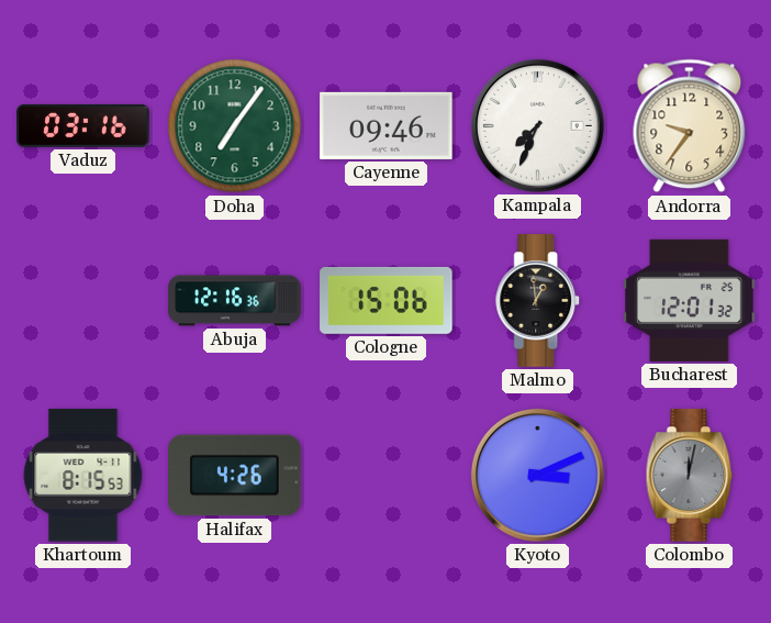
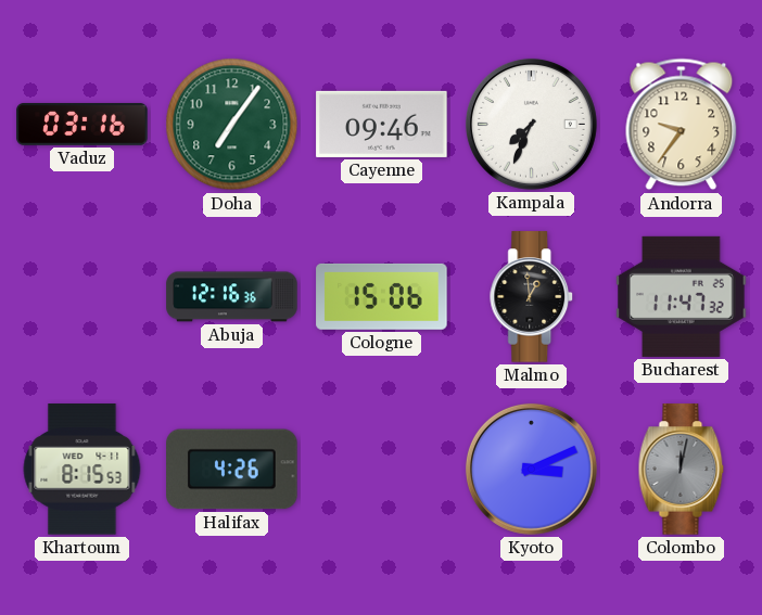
Bucharest: 12:01 -> 11:47
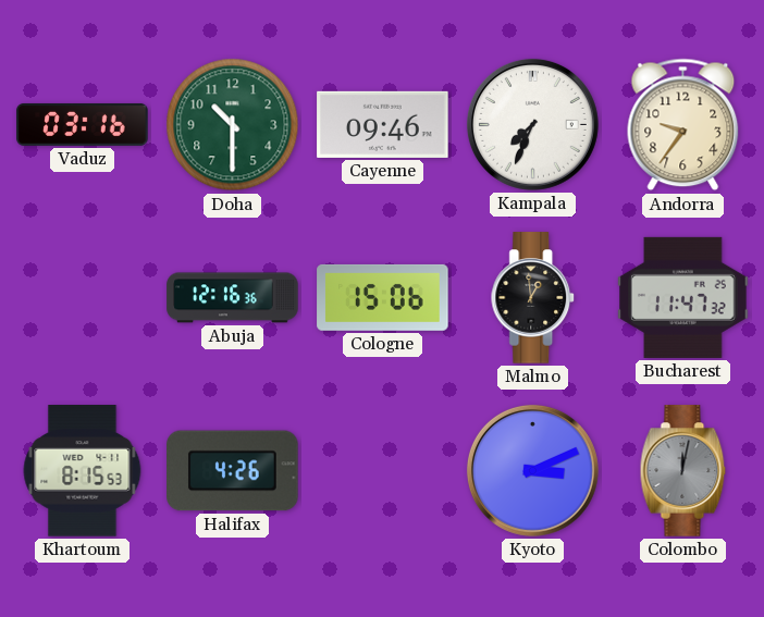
Doha: 7:06 -> 10:30
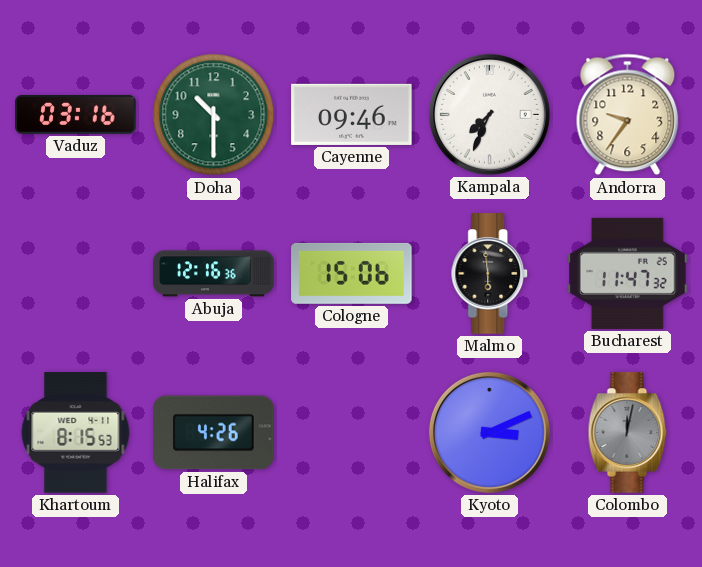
Malmo: 12:59 -> 5:59
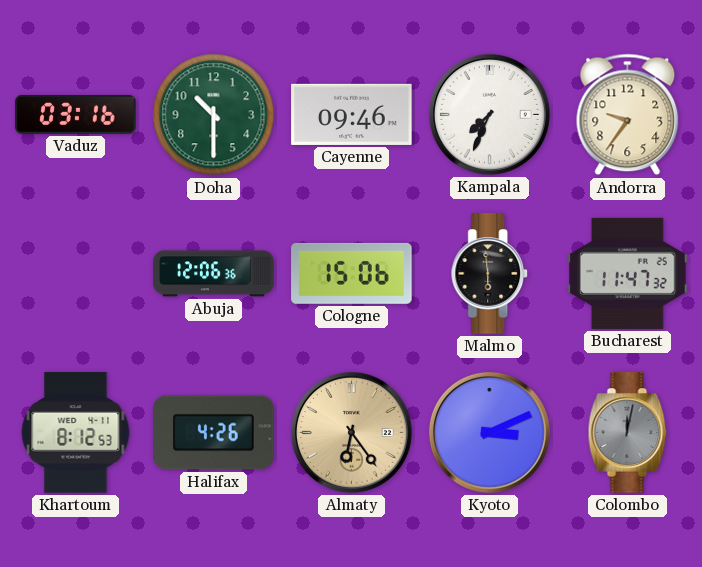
Abuja: 12:16 -> 12:06
Khartoum: 8:15 -> 8:12
Almaty: none -> 6:24
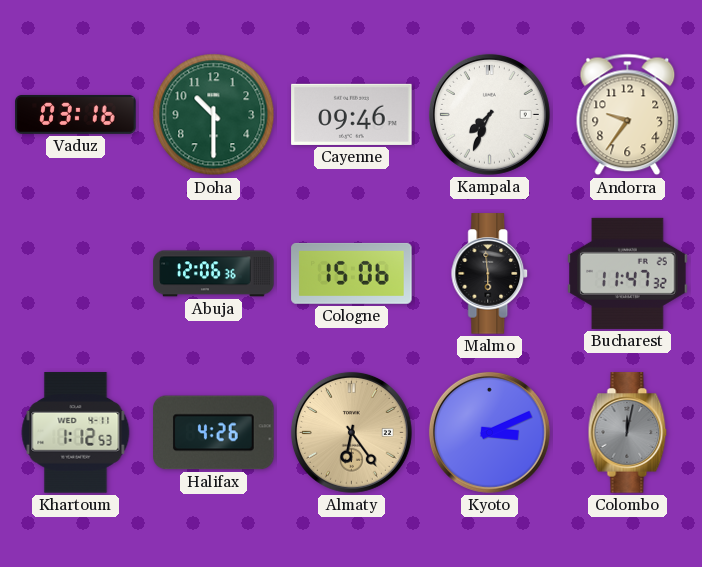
Khartoum: 8:12 -> 1:12
